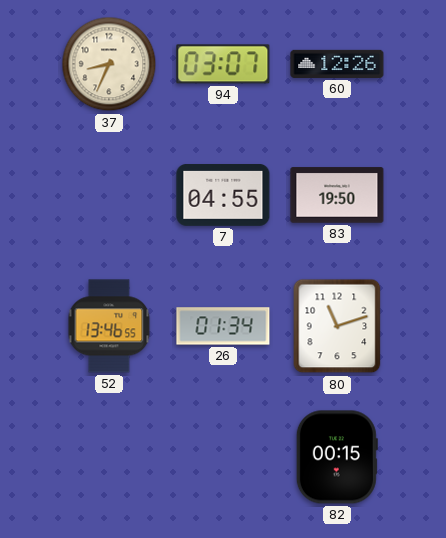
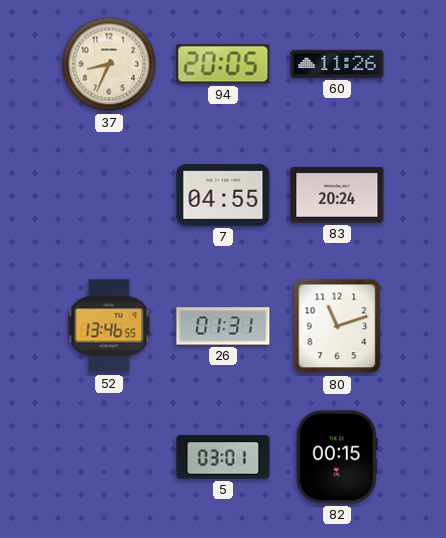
94: 03:07 -> 20:05
60: 12:26 -> 11:26
83: 19:50 -> 20:24
26: 01:34 -> 01:31
5: none -> 03:01
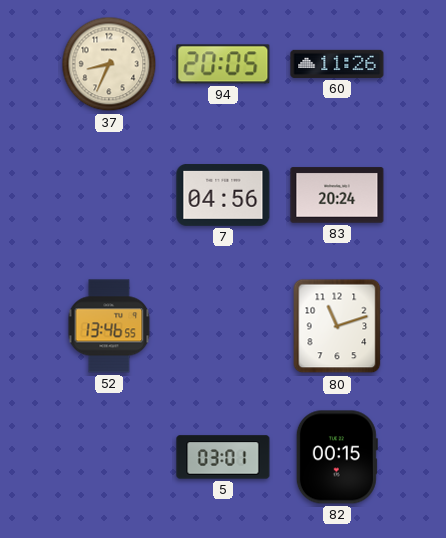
7: 04:55 -> 04:56
26: 01:31 -> none
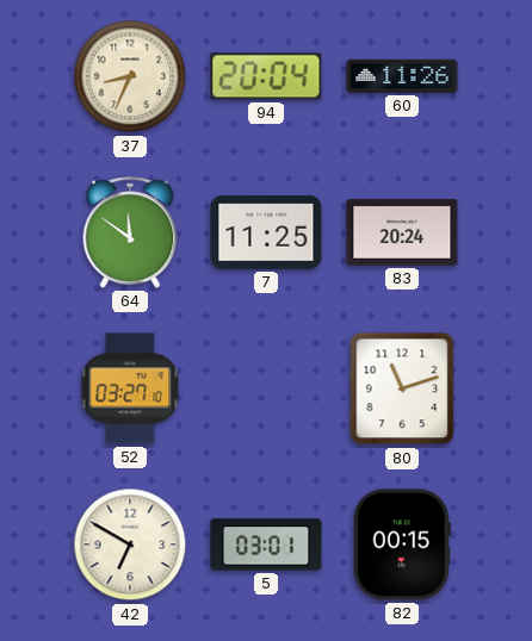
94: 20:05 -> 20:04
64: none -> 11:51
7: 04:56 -> 11:25
52: 13:46 -> 03:27
42: none -> 6:50
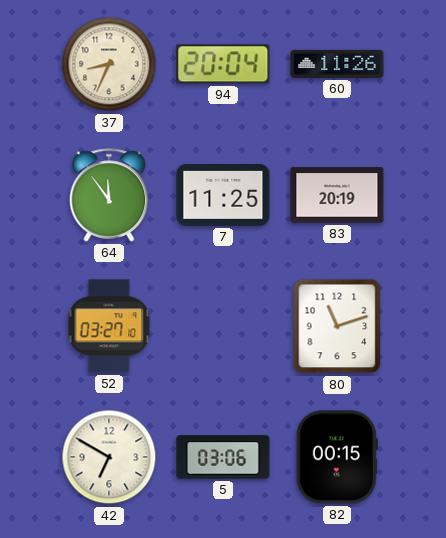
64: 11:51 -> 11:54
83: 20:24 -> 20:19
5: 03:01 -> 03:06
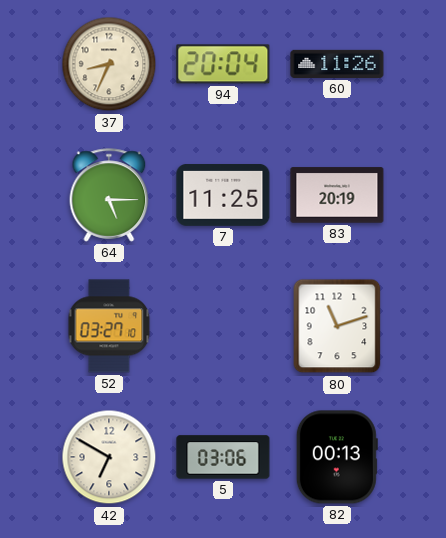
64: 11:54 -> 5:15
82: 00:15 -> 00:13
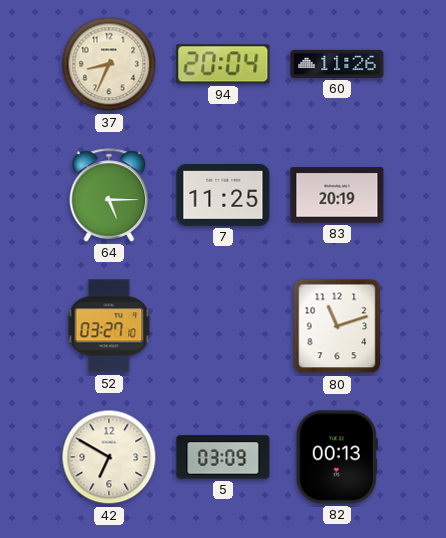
5: 03:06 -> 03:09
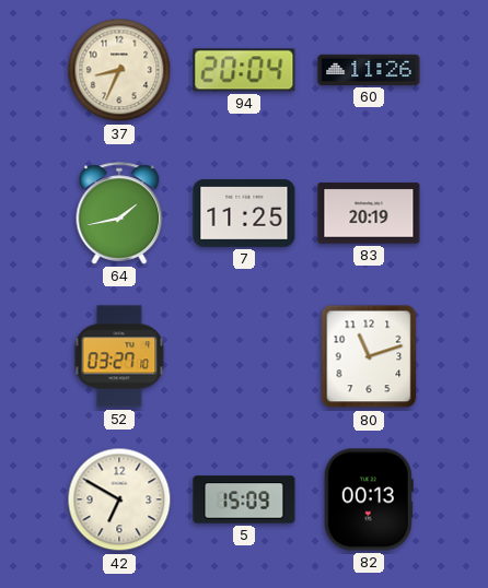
64: 5:15 -> 1:43
5: 03:09 -> 15:09
